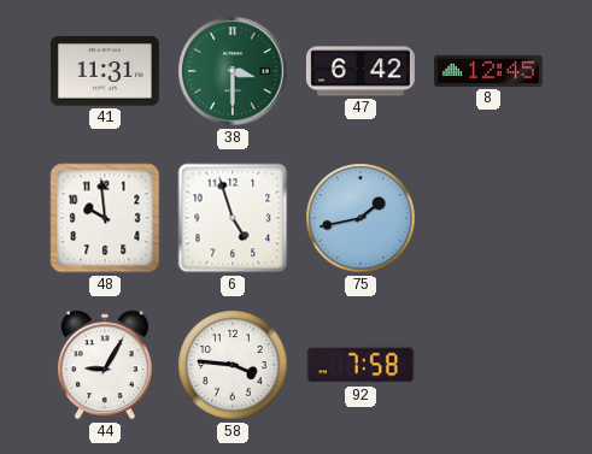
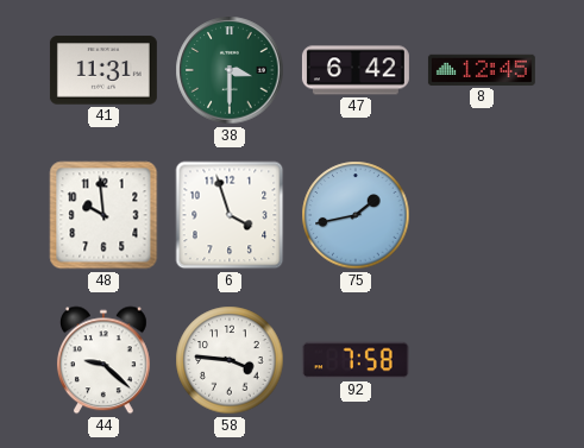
6: 4:57 -> 3:57
44: 9:05 -> 9:22
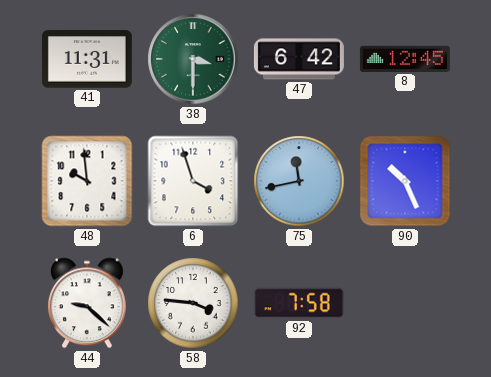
75: 1:43 -> 11:43
90: none -> 10:26
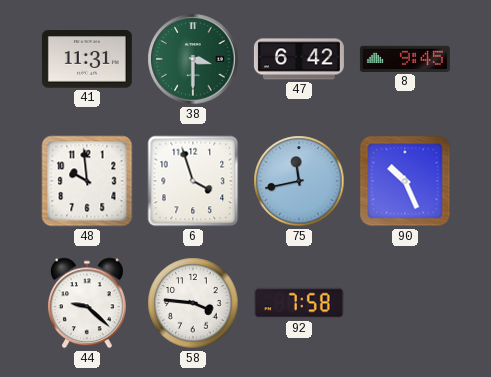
8: 12:45 -> 9:45
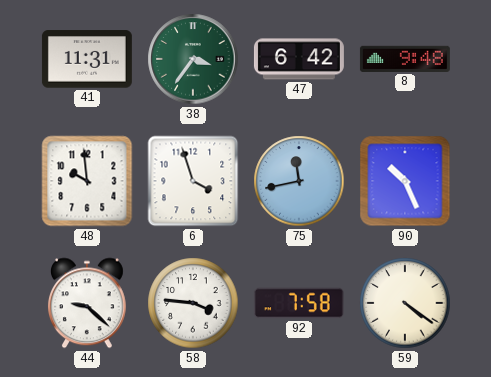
38: 3:30 -> 3:36
8: 9:45 -> 9:48
59: none -> 4:21
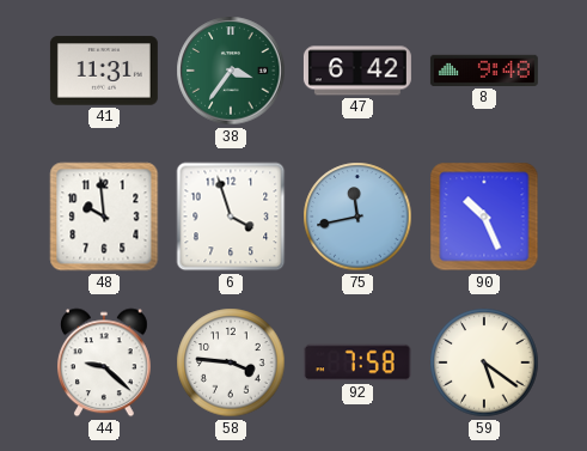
59: 4:21 -> 5:21
